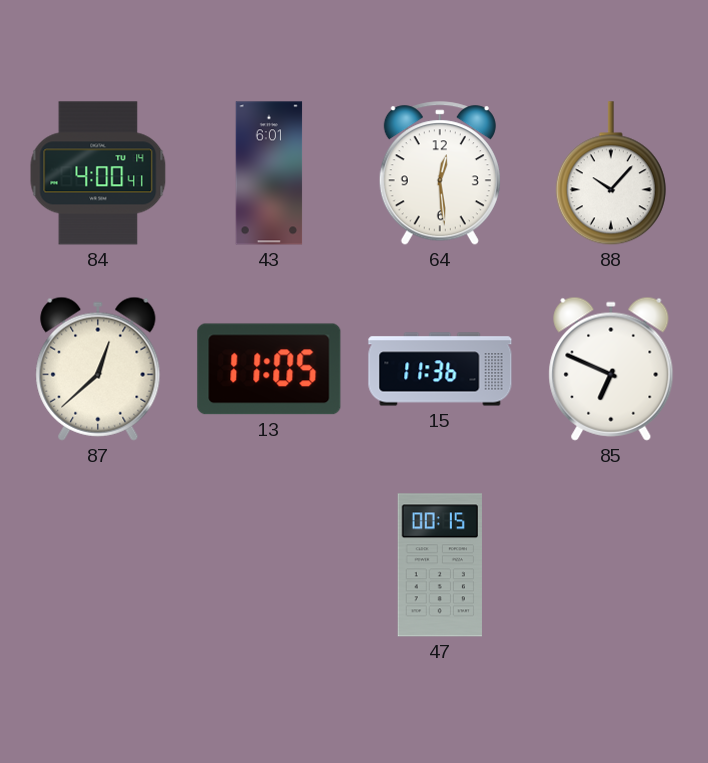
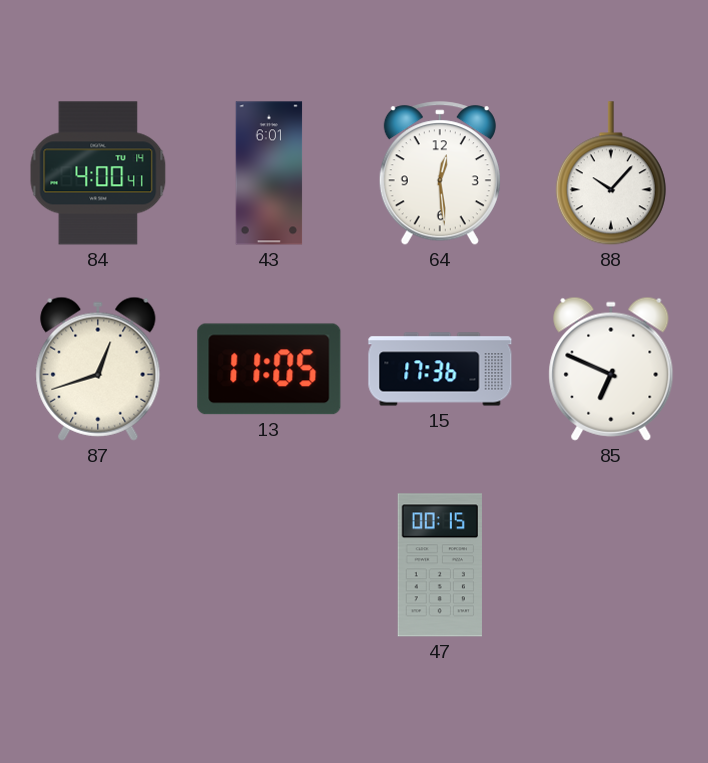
87: 12:38 -> 12:42
15: 11:36 -> 17:36
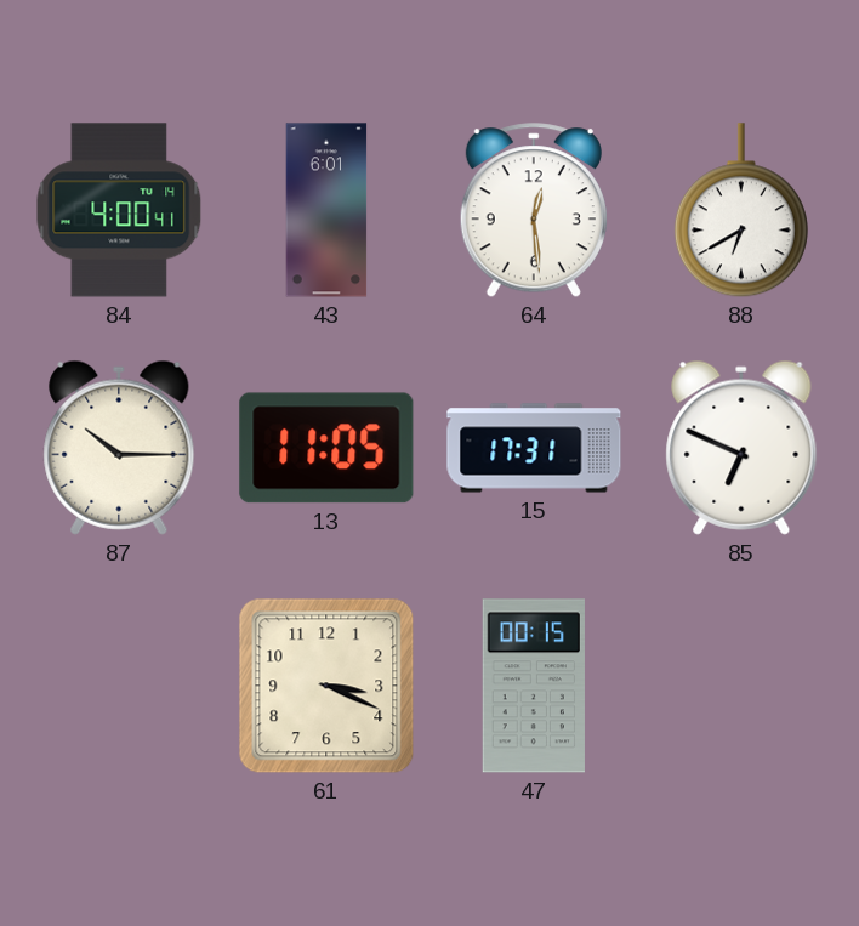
88: 10:07 -> 6:40
87: 12:42 -> 10:15
15: 17:36 -> 17:31
61: none -> 3:19
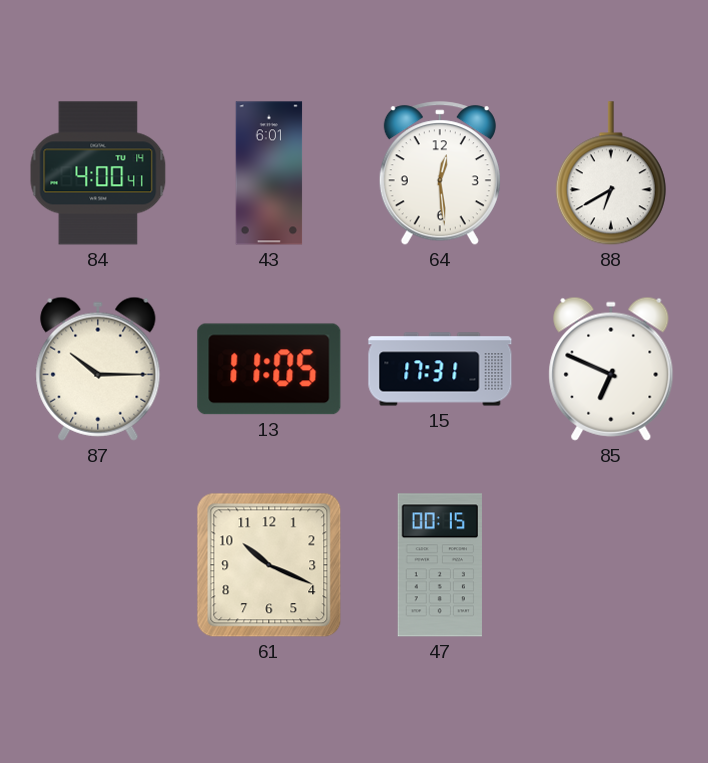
61: 3:19 -> 10:19
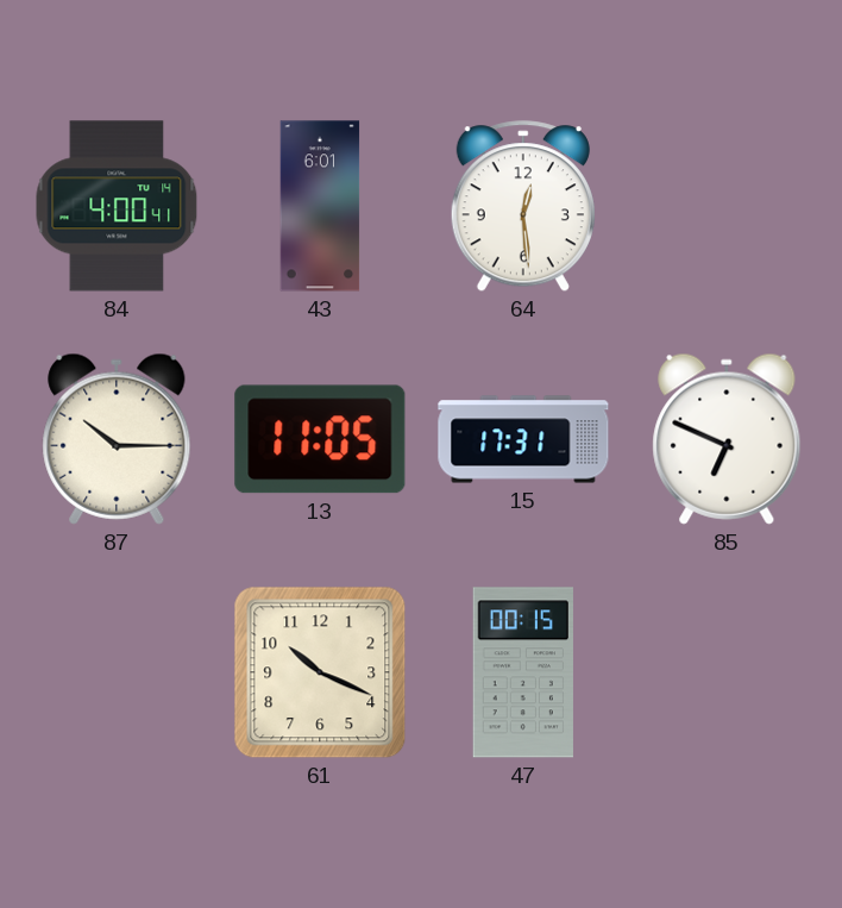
88: 6:40 -> none
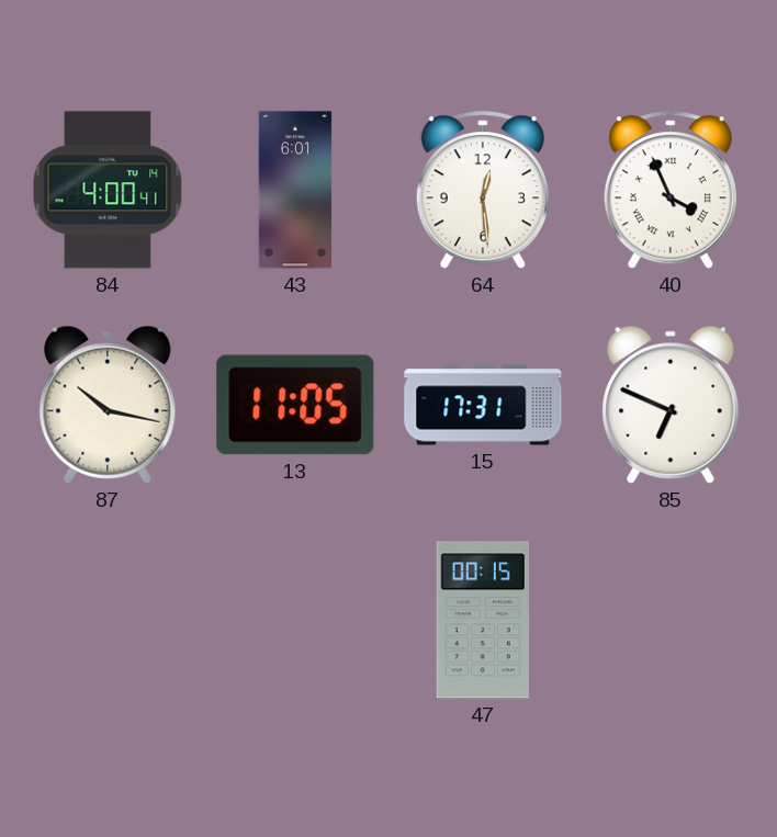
40: none -> 3:56
87: 10:15 -> 10:17
61: 10:19 -> none
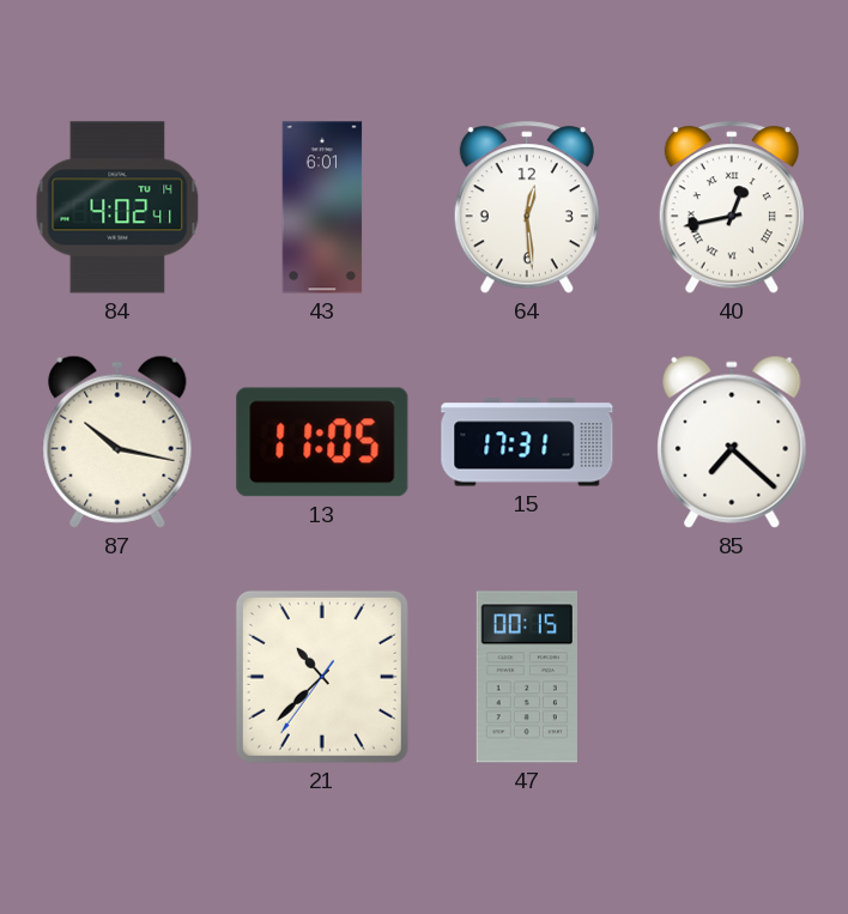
84: 4:00 -> 4:02
40: 3:56 -> 12:43
85: 6:49 -> 7:22
21: none -> 10:37
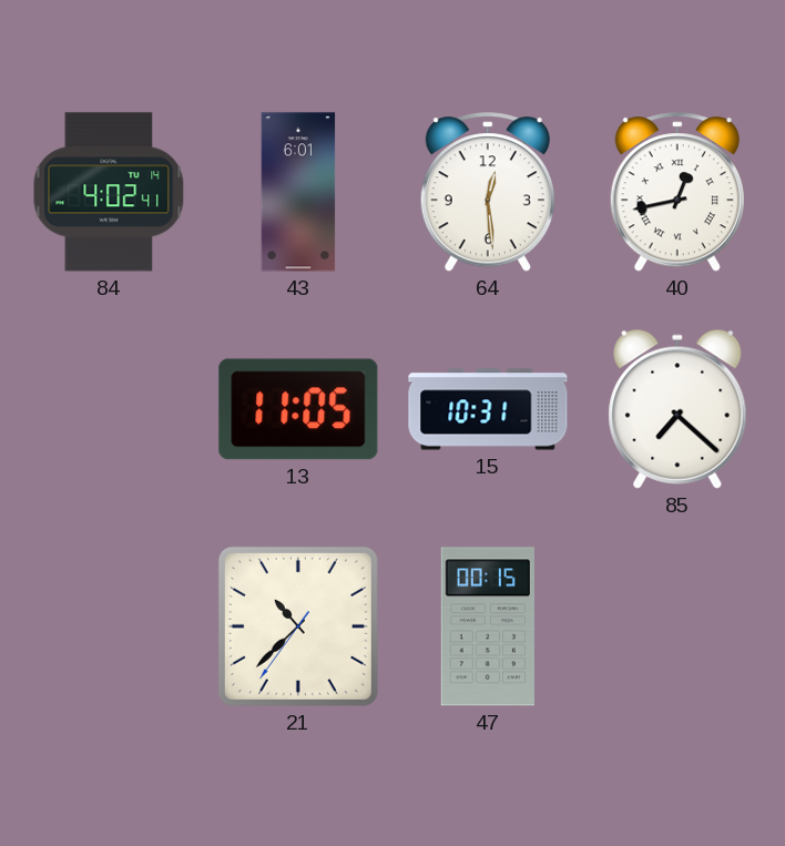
87: 10:17 -> none
15: 17:31 -> 10:31
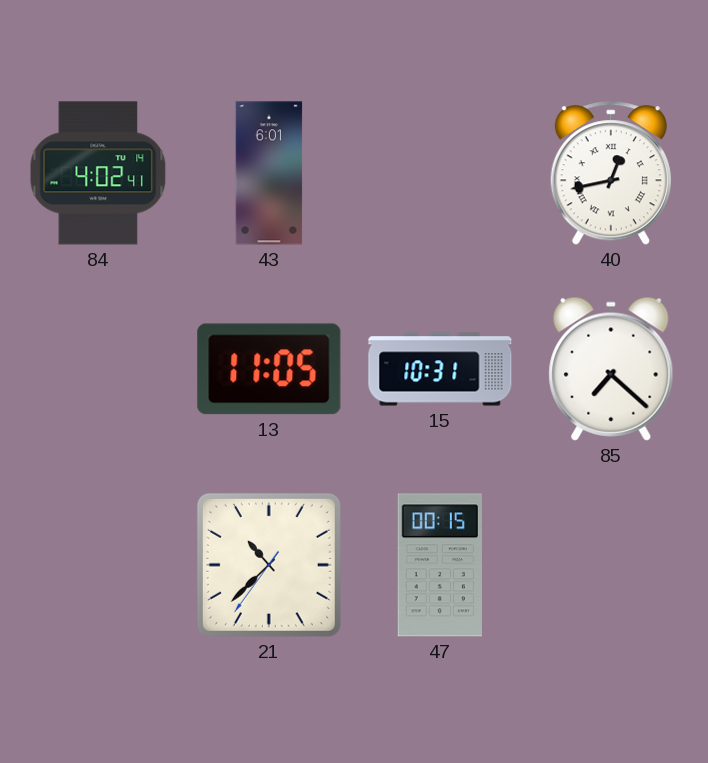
64: 12:29 -> none
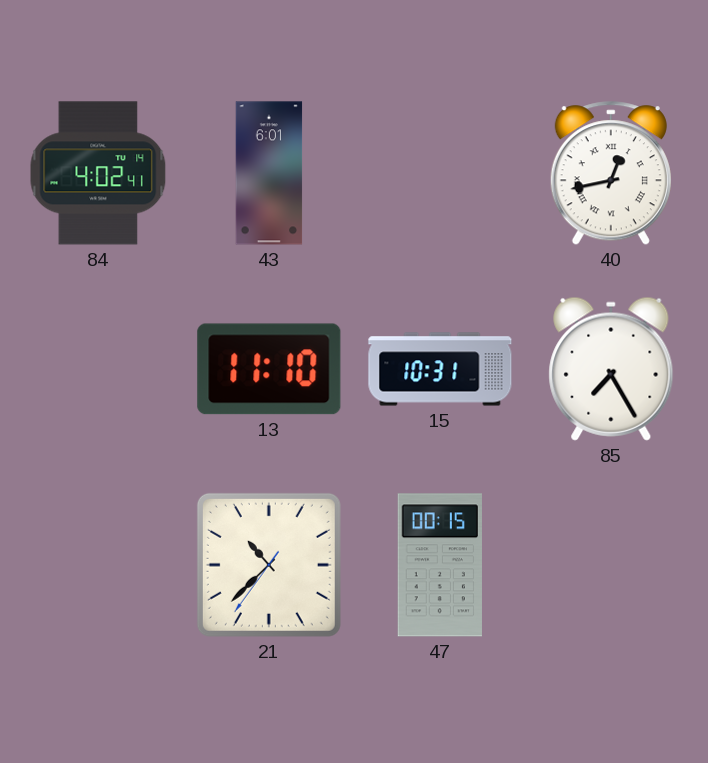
13: 11:05 -> 11:10
85: 7:22 -> 7:25
